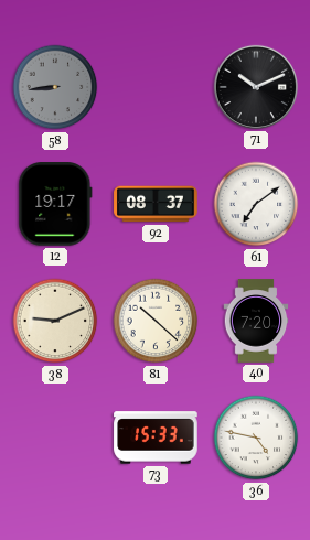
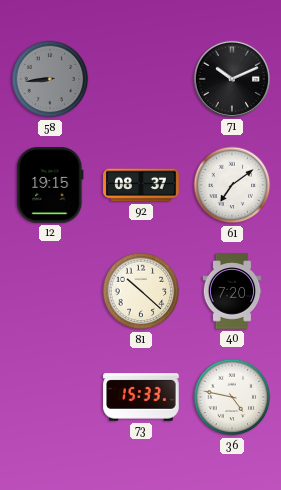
12: 19:17 -> 19:15
38: 9:11 -> none
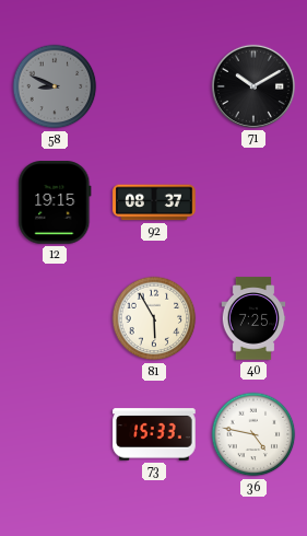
58: 8:44 -> 8:49
71: 10:11 -> 10:10
61: 7:09 -> none
81: 10:22 -> 5:55
40: 7:20 -> 7:25
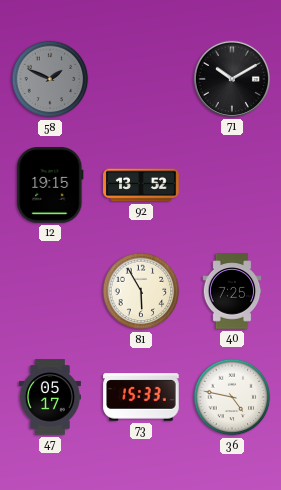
58: 8:49 -> 1:49
92: 08:37 -> 13:52
47: none -> 05:17
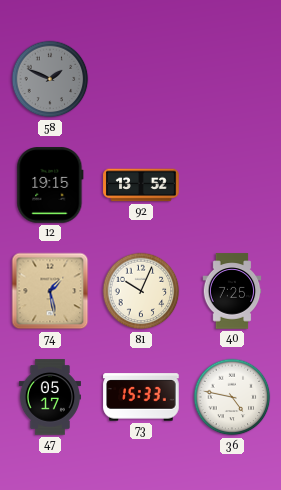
71: 10:10 -> none
74: none -> 1:28
81: 5:55 -> 10:04
